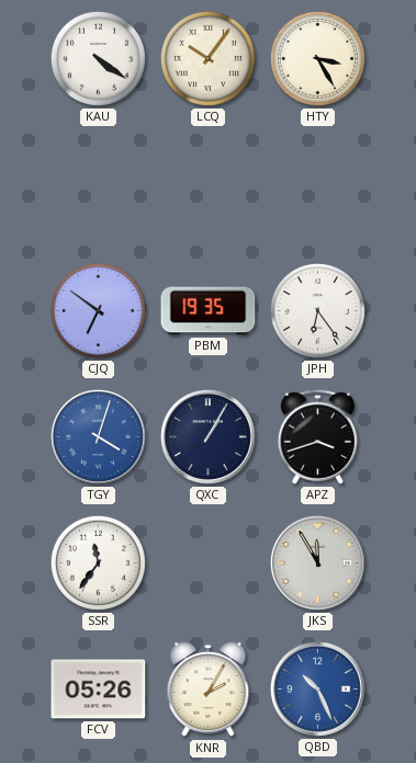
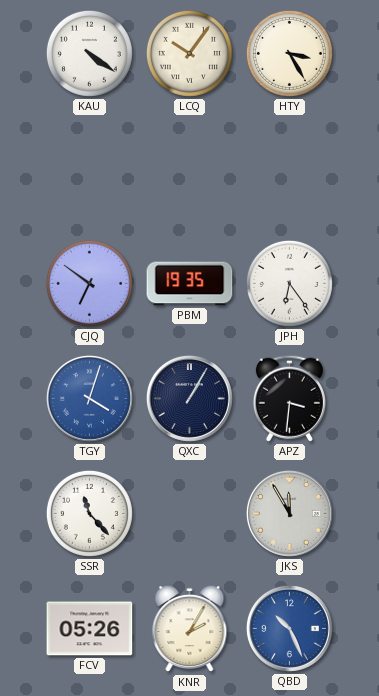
APZ: 3:42 -> 3:31
SSR: 11:36 -> 11:23
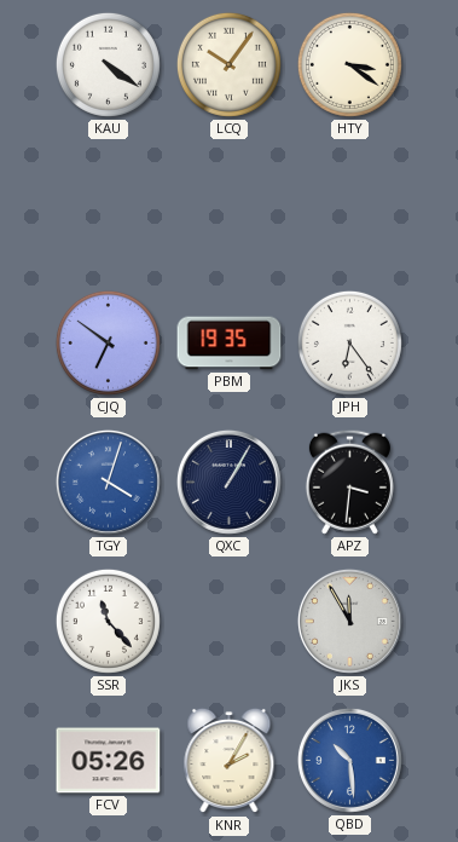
HTY: 3:25 -> 3:21
QBD: 10:26 -> 10:29
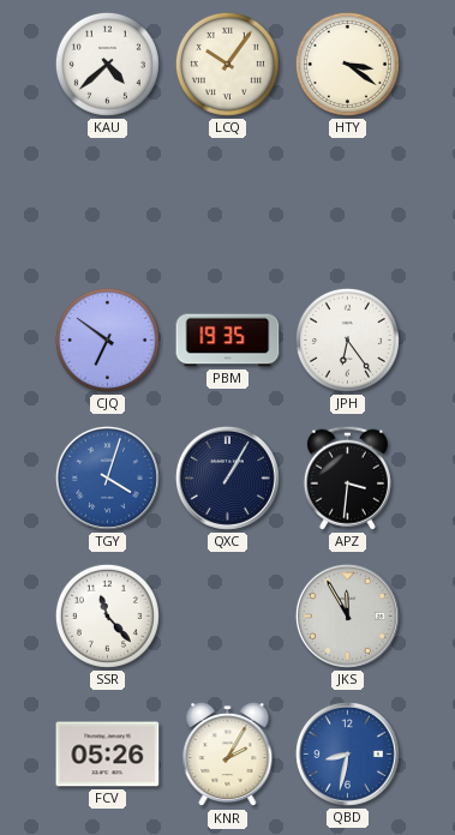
KAU: 4:21 -> 4:38
QBD: 10:29 -> 8:32
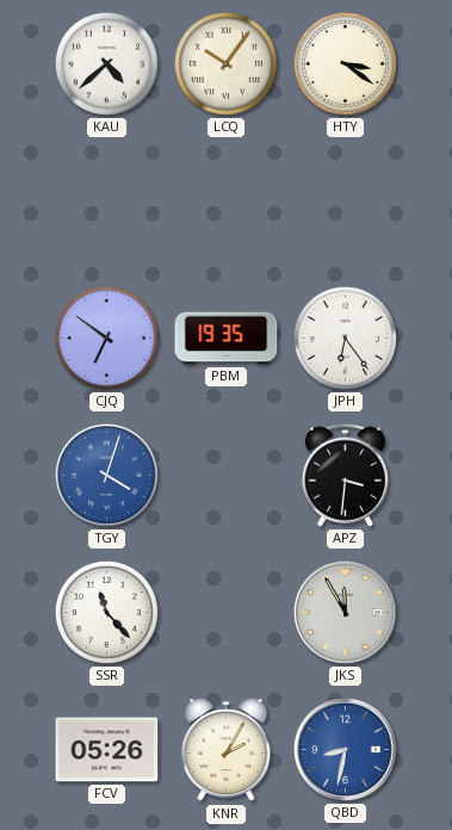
QXC: 1:05 -> none
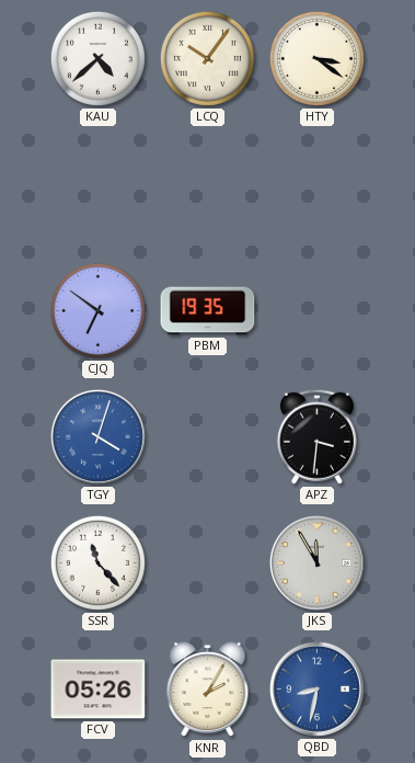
JPH: 6:24 -> none
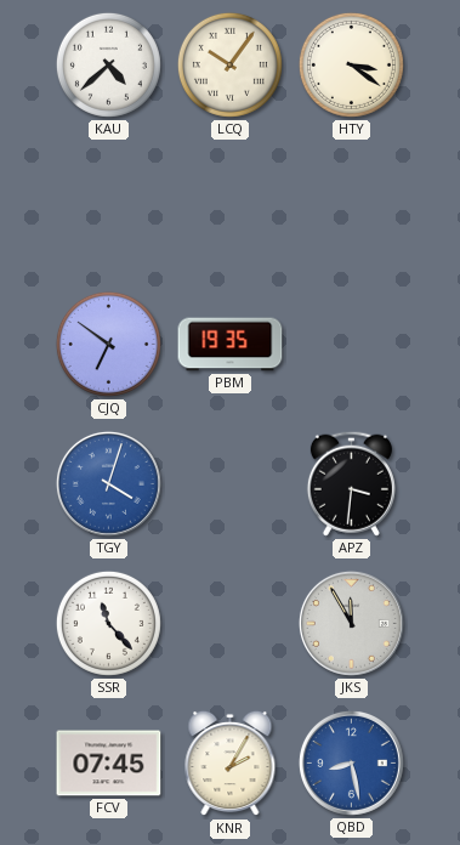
FCV: 05:26 -> 07:45
QBD: 8:32 -> 8:28
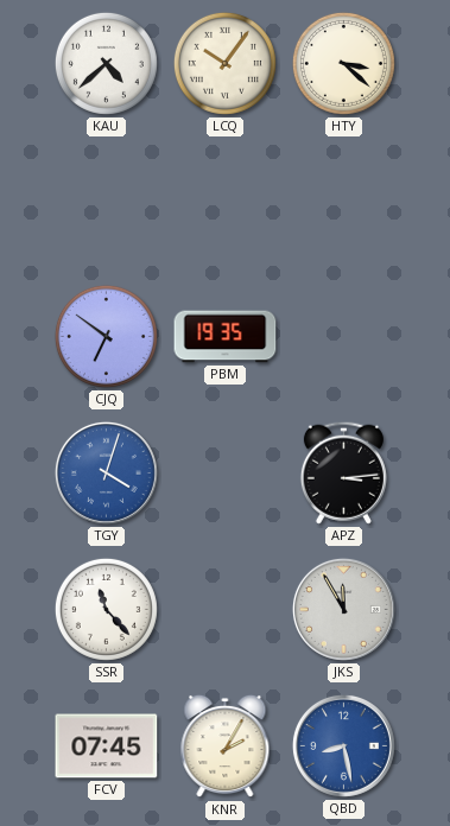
HTY: 3:21 -> 3:22
APZ: 3:31 -> 3:14
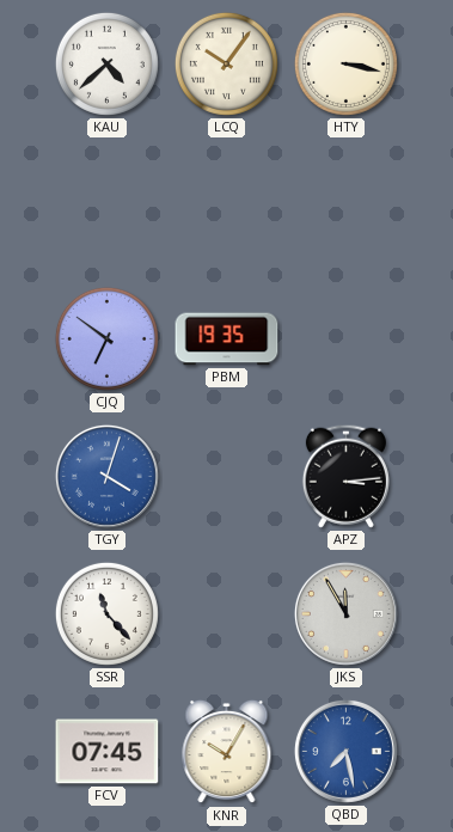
HTY: 3:22 -> 3:17
KNR: 2:05 -> 10:05
QBD: 8:28 -> 7:28
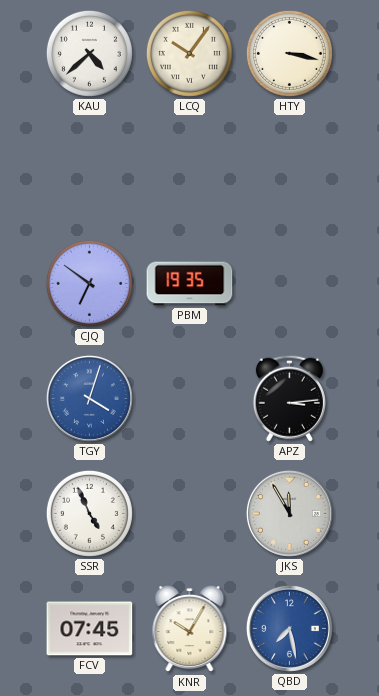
SSR: 11:23 -> 4:56
